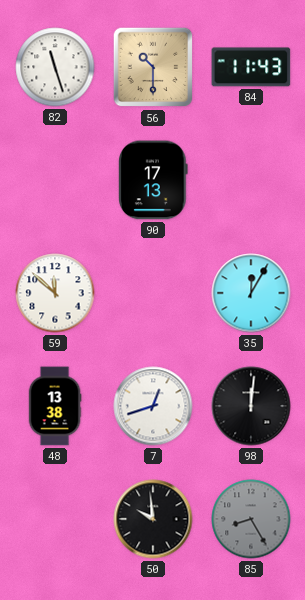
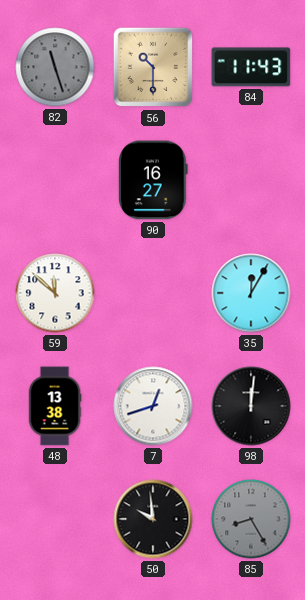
82 dial: white -> grey
90: 17:13 -> 16:27
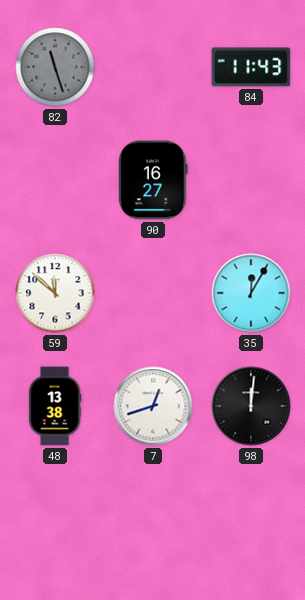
56: 10:30 -> none
50: 9:59 -> none
85: 8:25 -> none
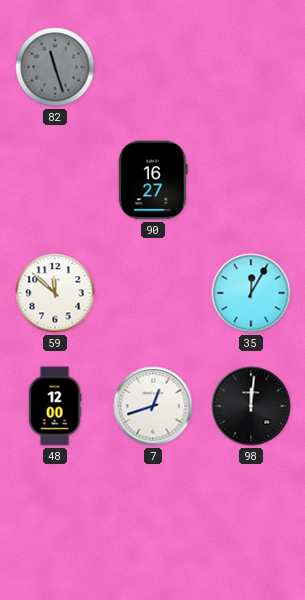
84: 11:43 -> none
48: 13:38 -> 12:00
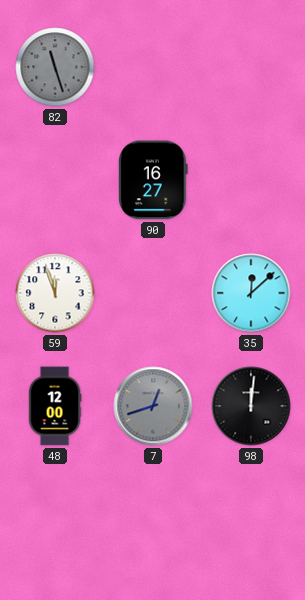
59: 11:52 -> 11:57
35: 12:05 -> 12:08
7 dial: white -> grey
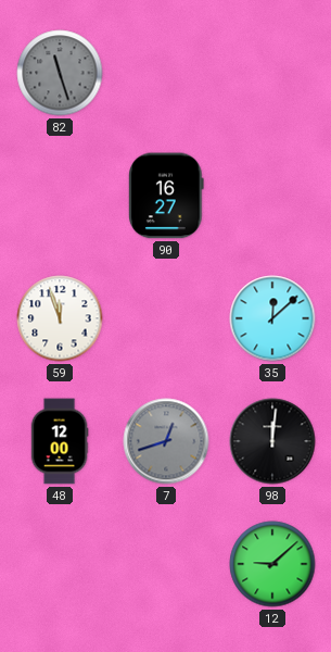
12: none -> 9:08
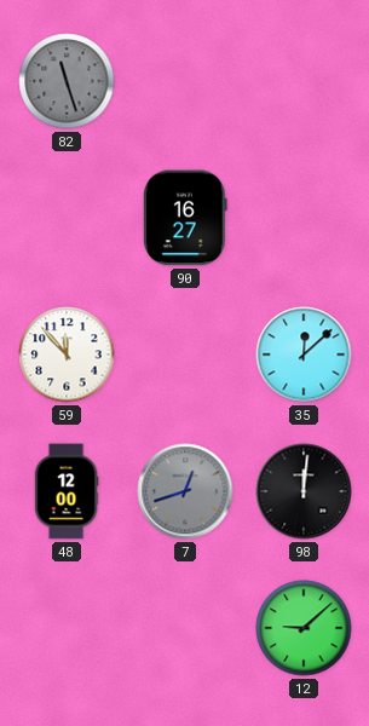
59: 11:57 -> 11:53
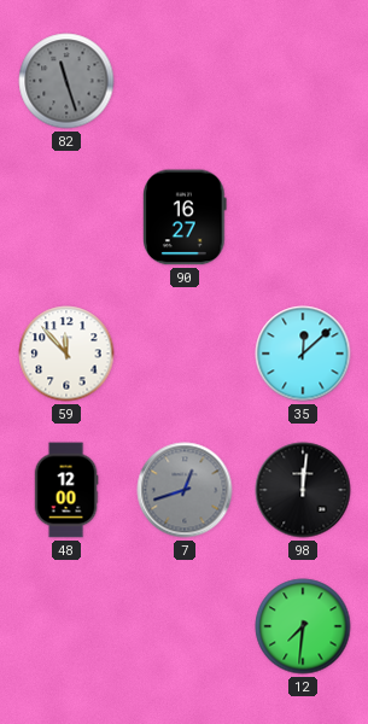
12: 9:08 -> 7:31
